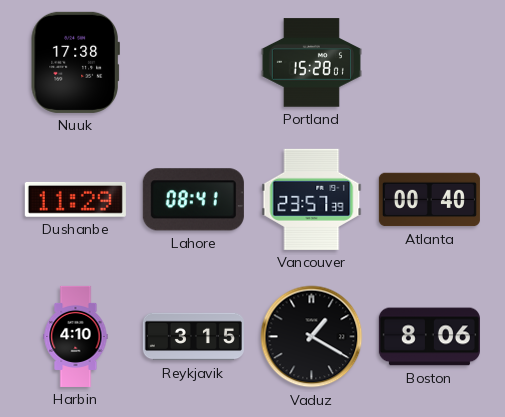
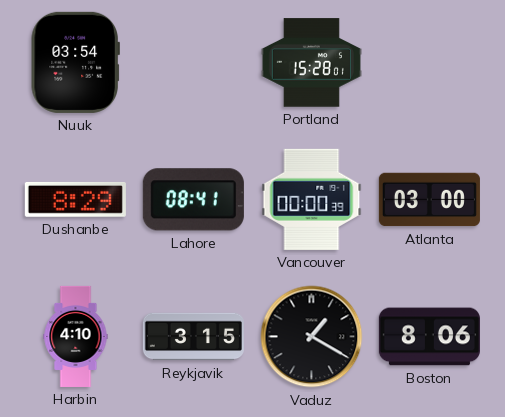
Nuuk: 17:38 -> 03:54
Dushanbe: 11:29 -> 8:29
Vancouver: 23:57 -> 00:00
Atlanta: 00:40 -> 03:00
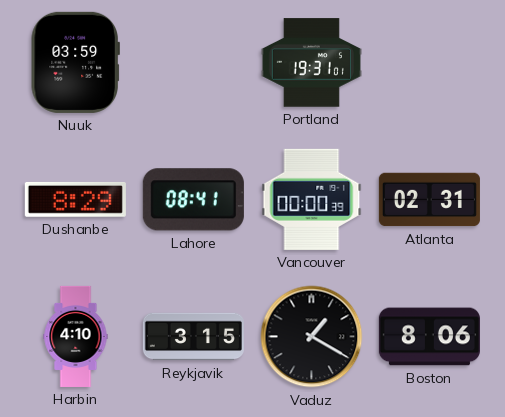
Nuuk: 03:54 -> 03:59
Portland: 15:28 -> 19:31
Atlanta: 03:00 -> 02:31
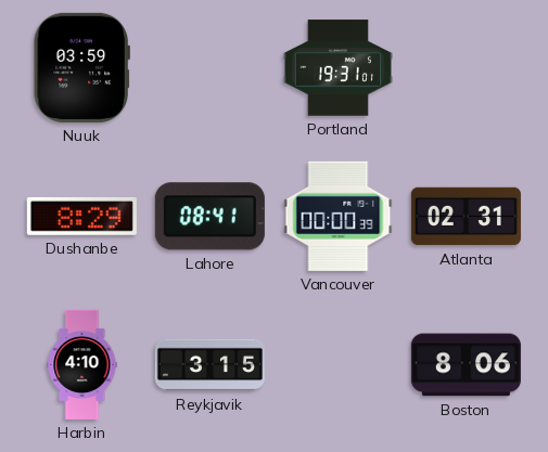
Vaduz: 1:20 -> none
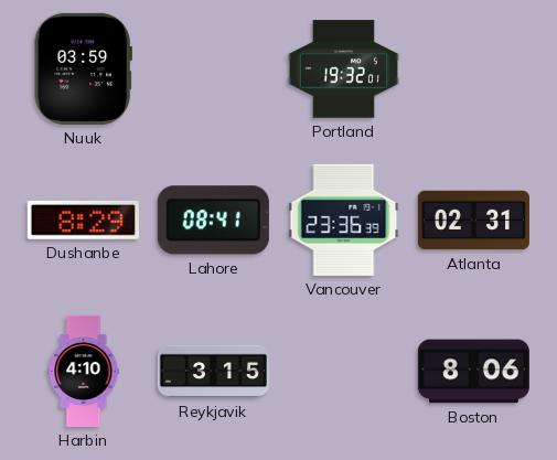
Portland: 19:31 -> 19:32
Vancouver: 00:00 -> 23:36
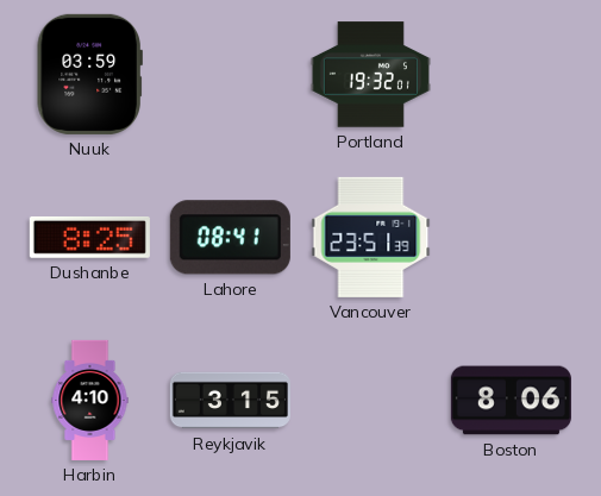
Dushanbe: 8:29 -> 8:25
Vancouver: 23:36 -> 23:51
Atlanta: 02:31 -> none
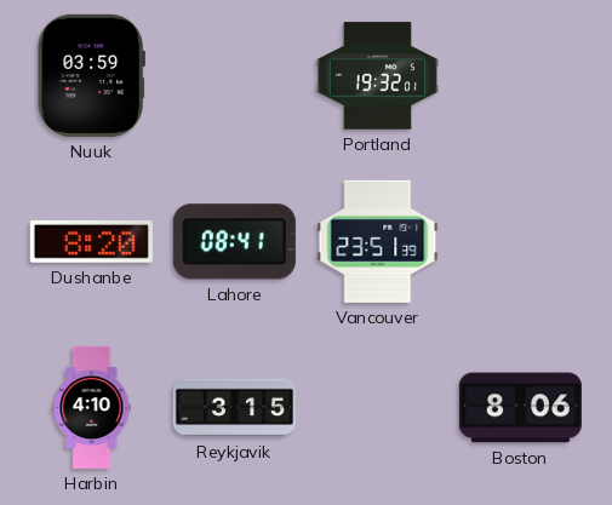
Dushanbe: 8:25 -> 8:20
